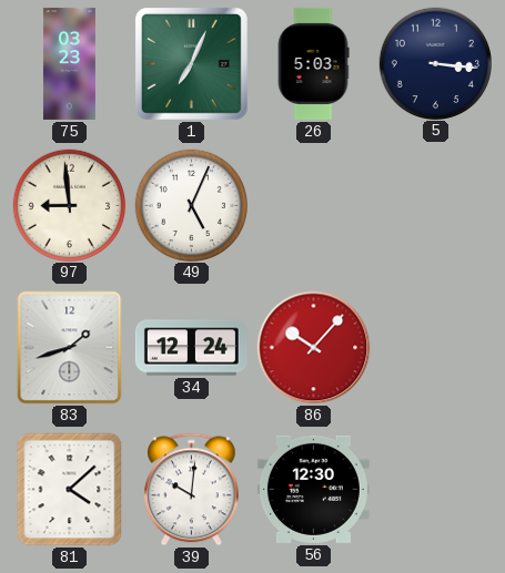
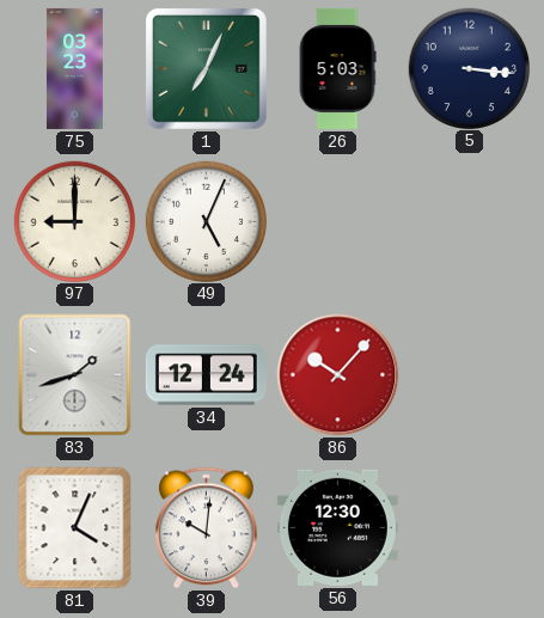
97: 8:59 -> 9:00
81: 4:08 -> 4:04
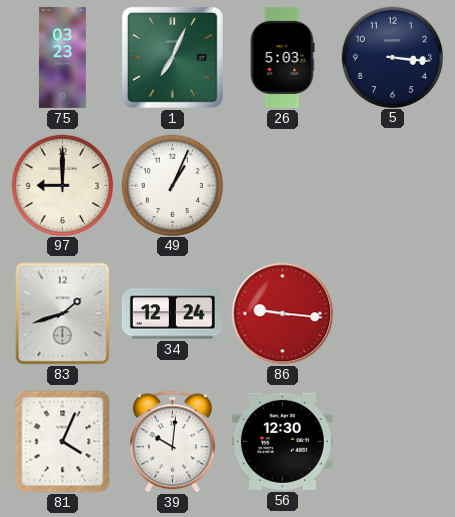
49: 5:04 -> 1:04
86: 10:07 -> 9:16
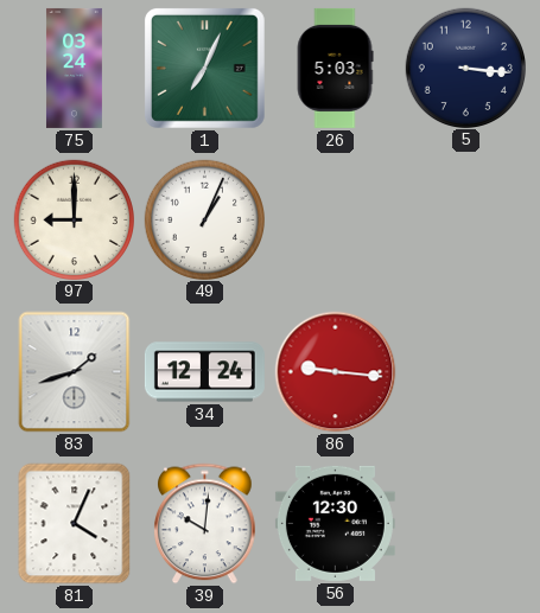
75: 03:23 -> 03:24
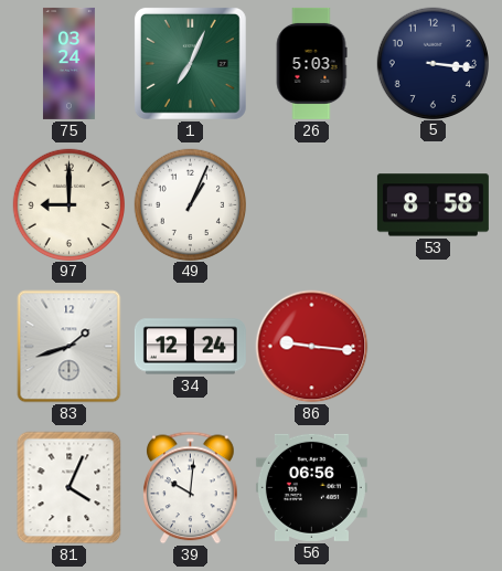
53: none -> 8:58
56: 12:30 -> 06:56
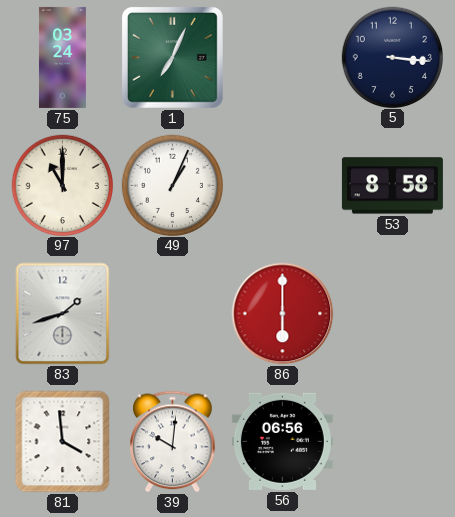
26: 5:03 -> none
97: 9:00 -> 11:00
34: 12:24 -> none
86: 9:16 -> 6:00
81: 4:04 -> 3:59
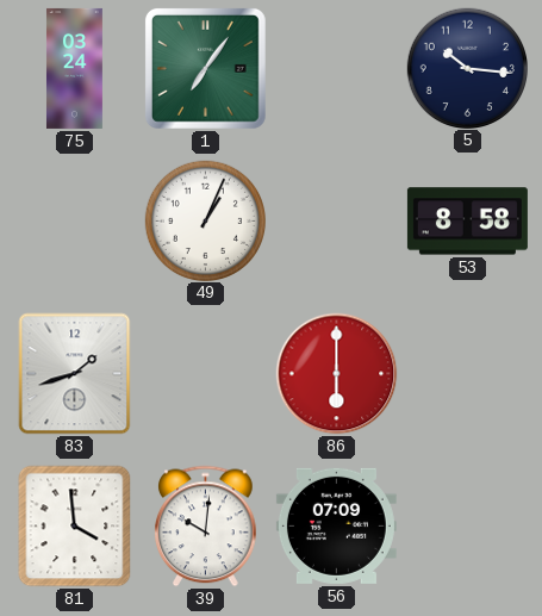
1: 7:04 -> 7:06
5: 3:16 -> 10:16
97: 11:00 -> none
56: 06:56 -> 07:09
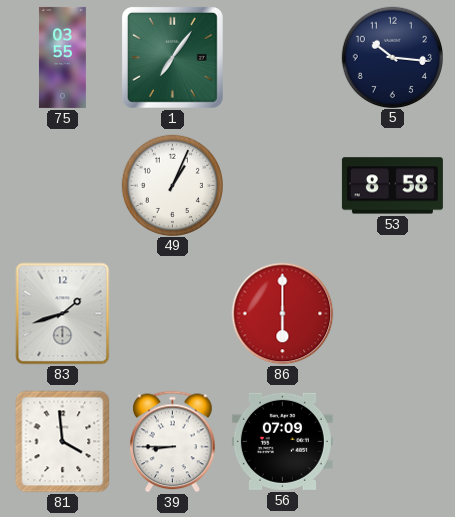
75: 03:24 -> 03:55
39: 10:01 -> 8:45
